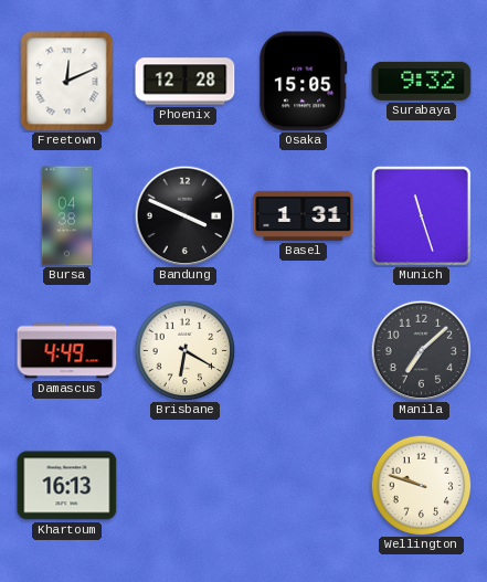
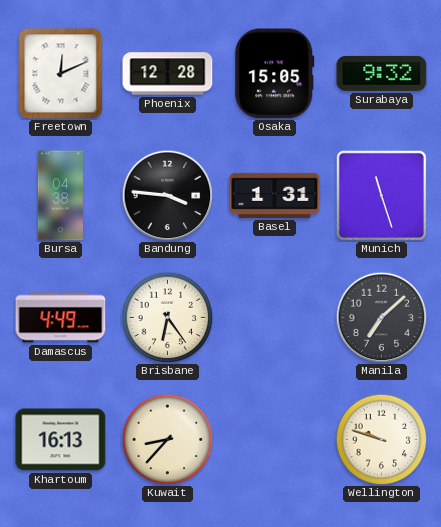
Bandung: 3:49 -> 3:46
Brisbane: 6:20 -> 6:24
Kuwait: none -> 8:37
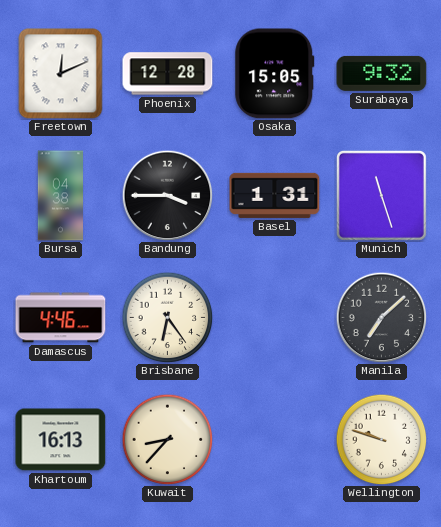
Bandung: 3:46 -> 3:45
Damascus: 4:49 -> 4:46
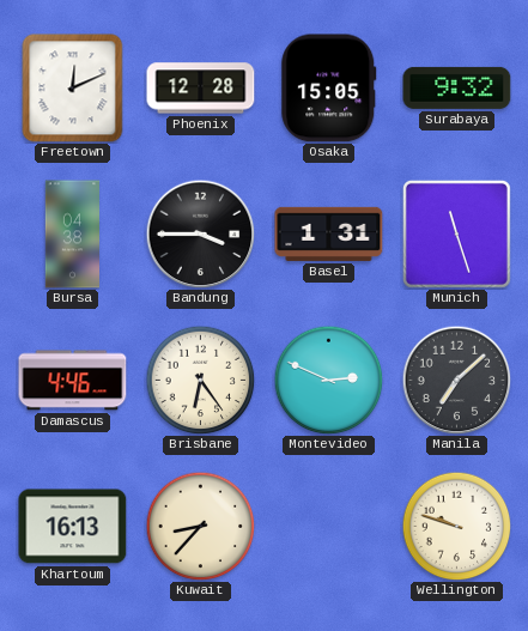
Montevideo: none -> 2:49
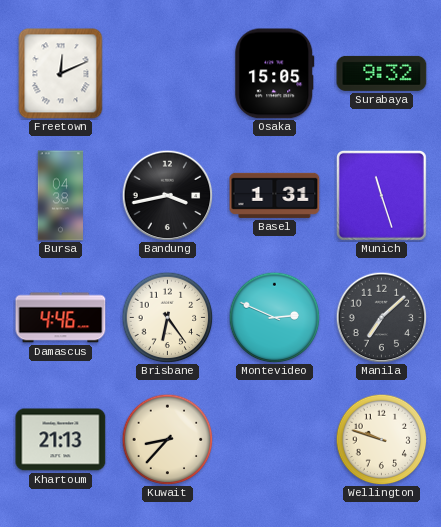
Phoenix: 12:28 -> none
Bandung: 3:45 -> 3:43
Khartoum: 16:13 -> 21:13
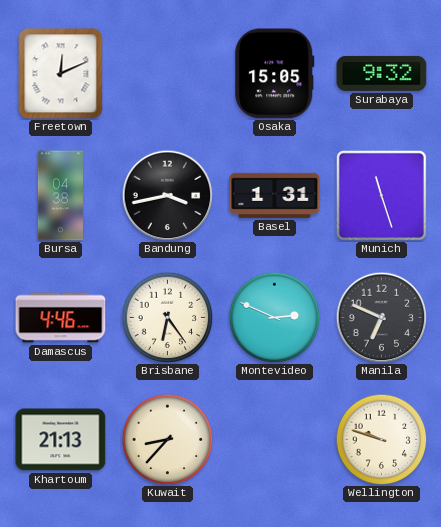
Manila: 7:08 -> 6:49
